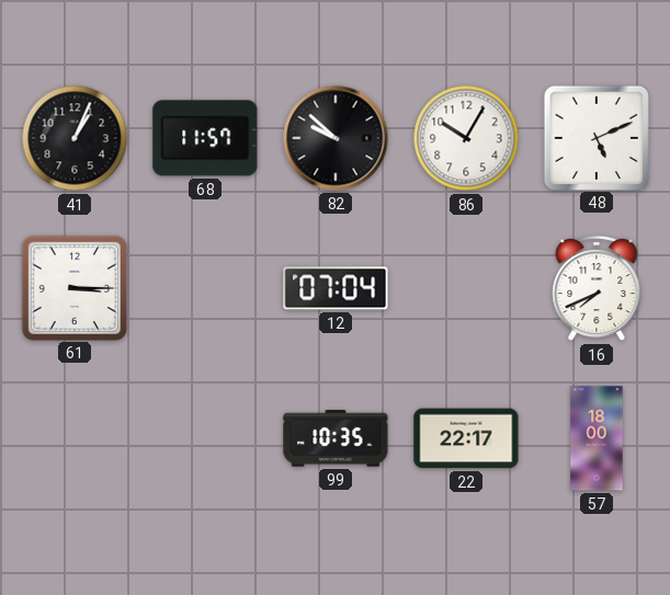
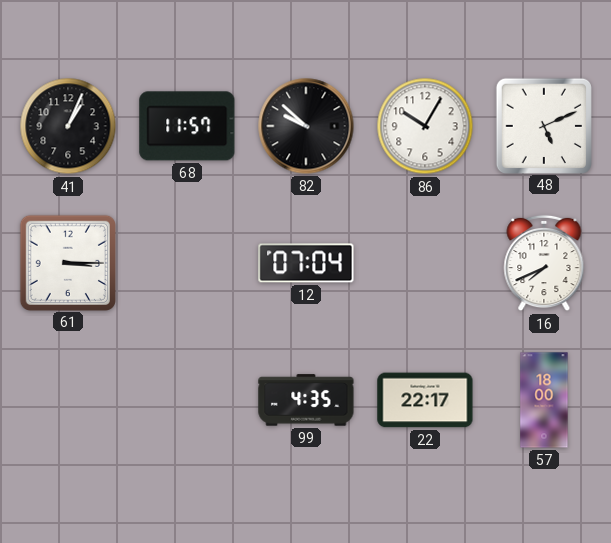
99: 10:35 -> 4:35
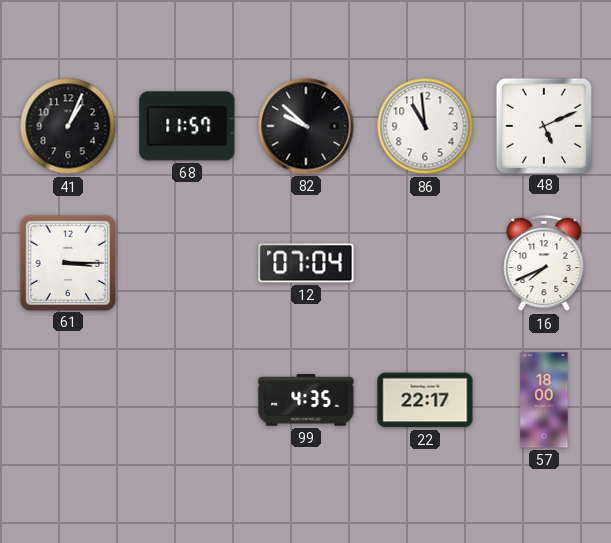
86: 10:05 -> 10:59
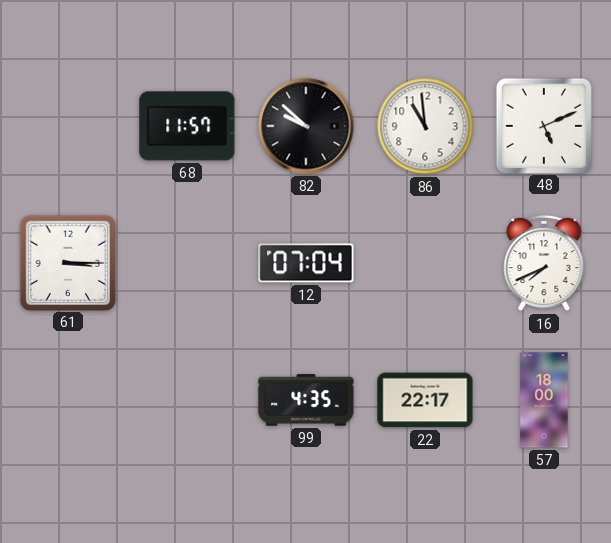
41: 1:04 -> none
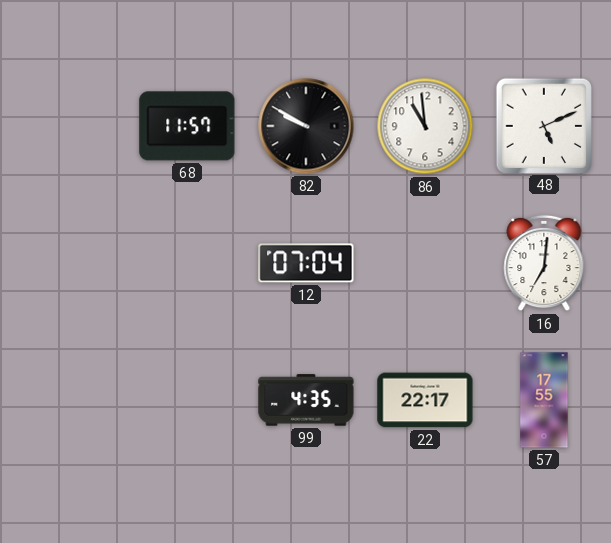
82: 9:52 -> 9:50
61: 3:15 -> none
16: 7:41 -> 7:01
57: 18:00 -> 17:55
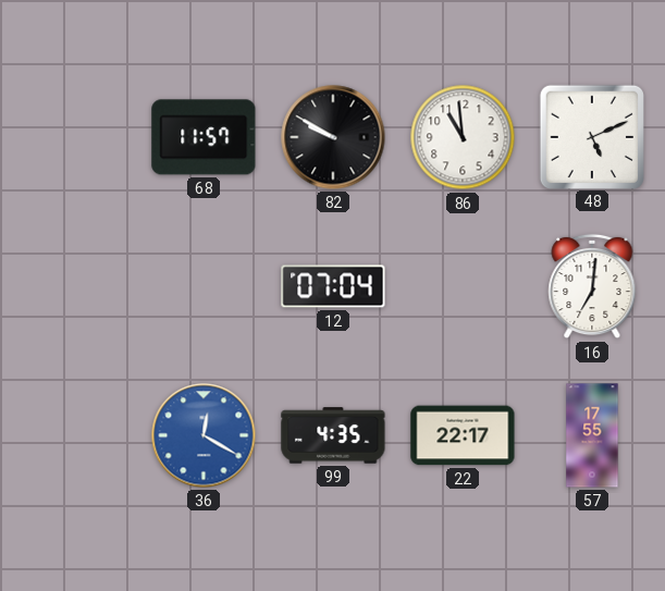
36: none -> 12:20
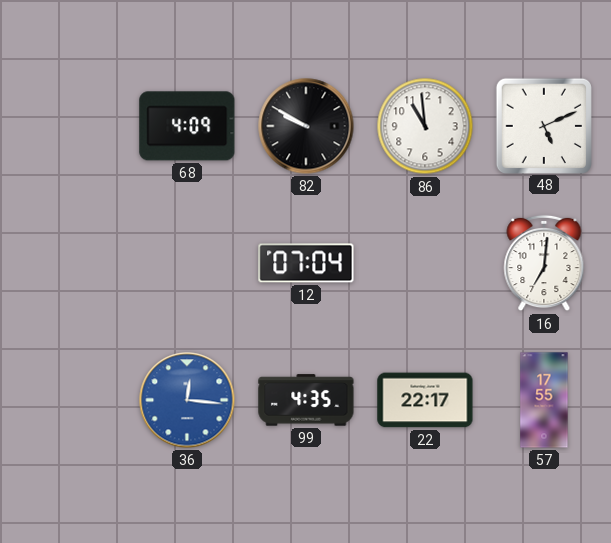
68: 11:57 -> 4:09
36: 12:20 -> 12:16
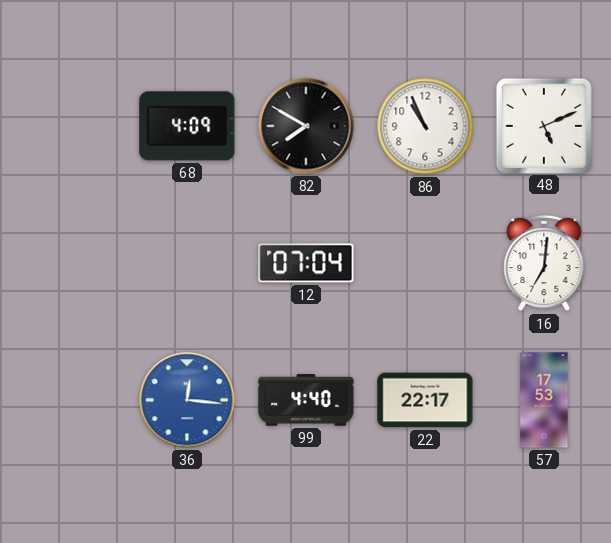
82: 9:50 -> 7:50
86: 10:59 -> 10:56
99: 4:35 -> 4:40
57: 17:55 -> 17:53
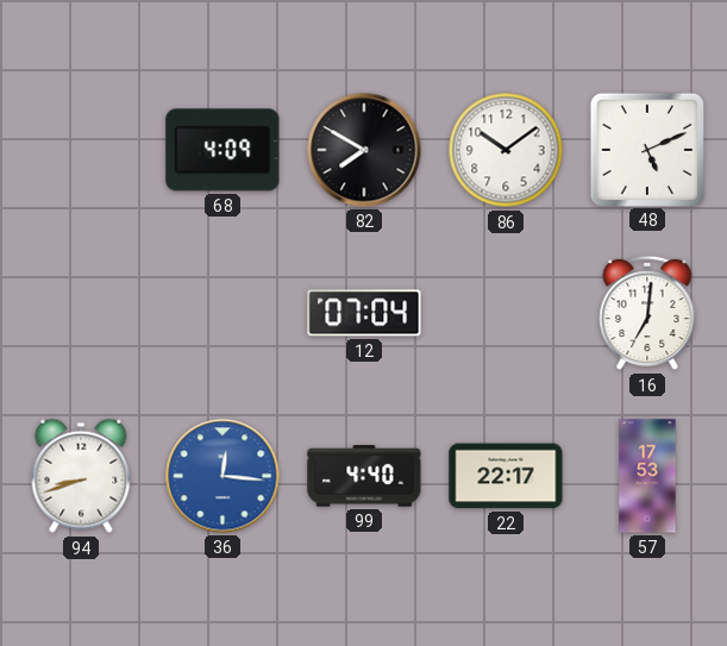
86: 10:56 -> 10:09
94: none -> 8:42
